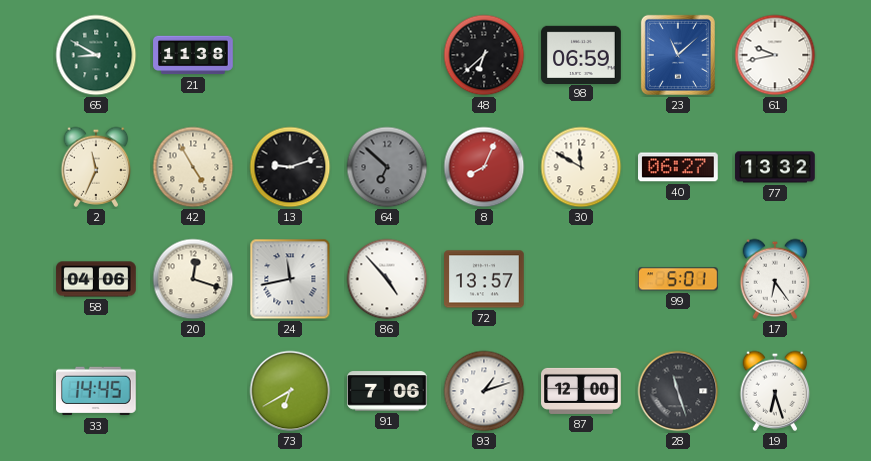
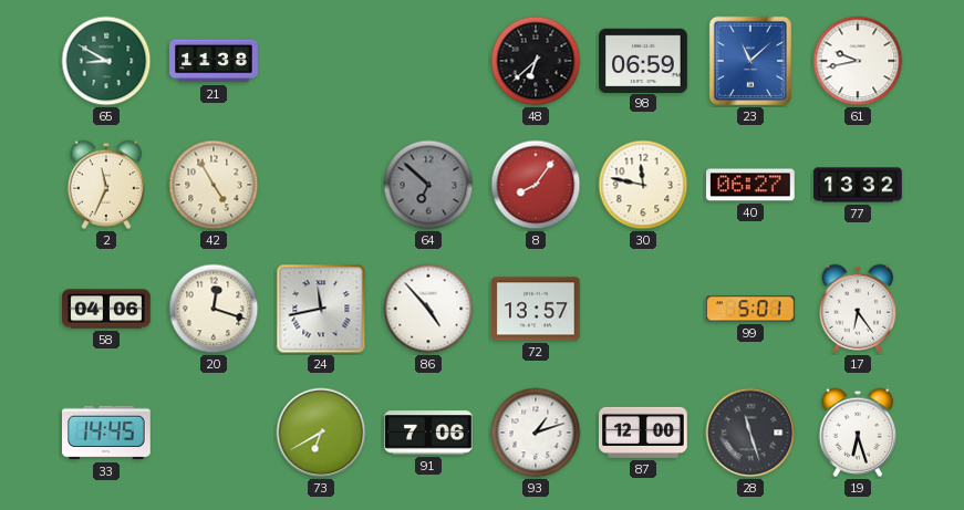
13: 9:12 -> none
8: 8:04 -> 8:06
30: 11:50 -> 11:47
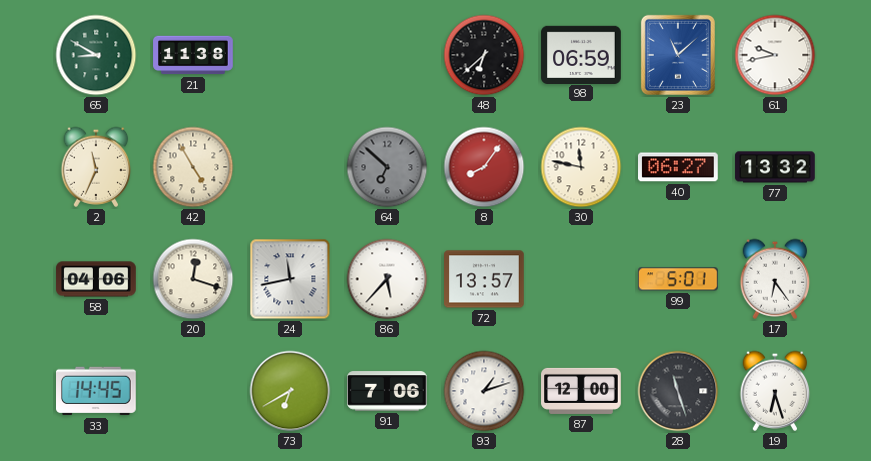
86: 4:53 -> 5:37
